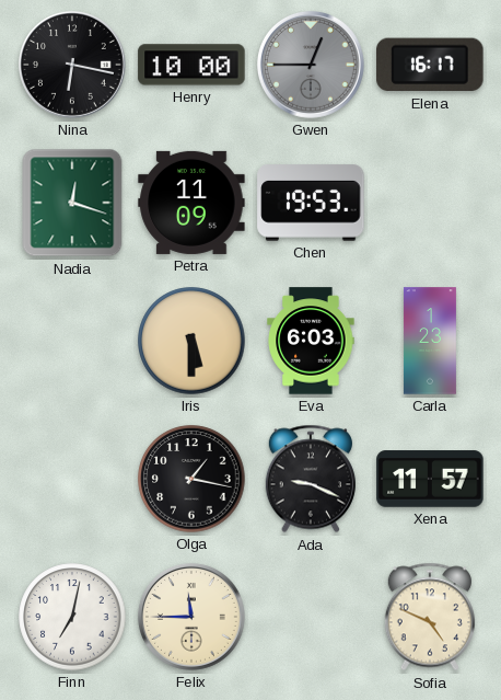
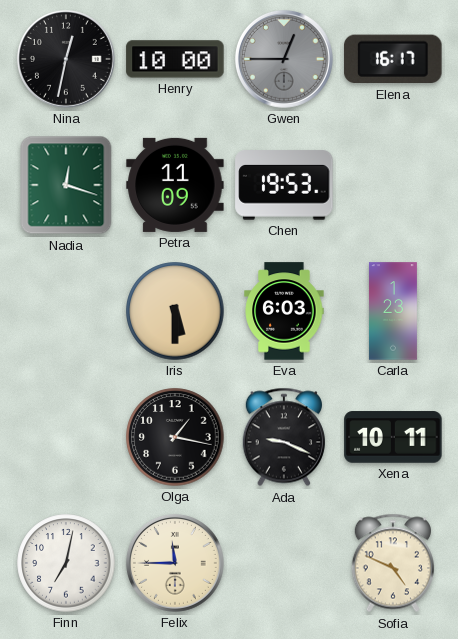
Nina: 6:17 -> 12:32
Xena: 11:57 -> 10:11
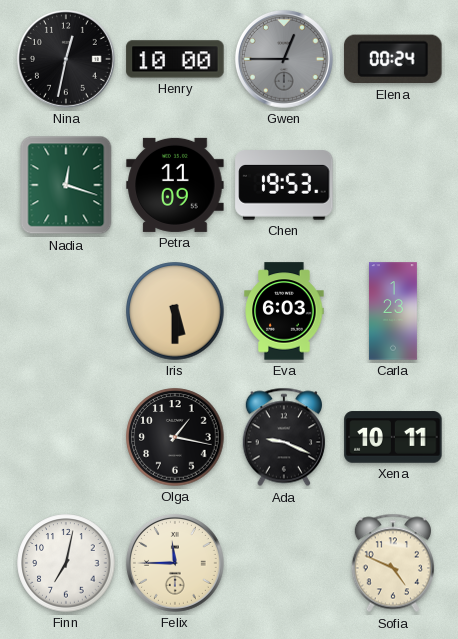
Elena: 16:17 -> 00:24
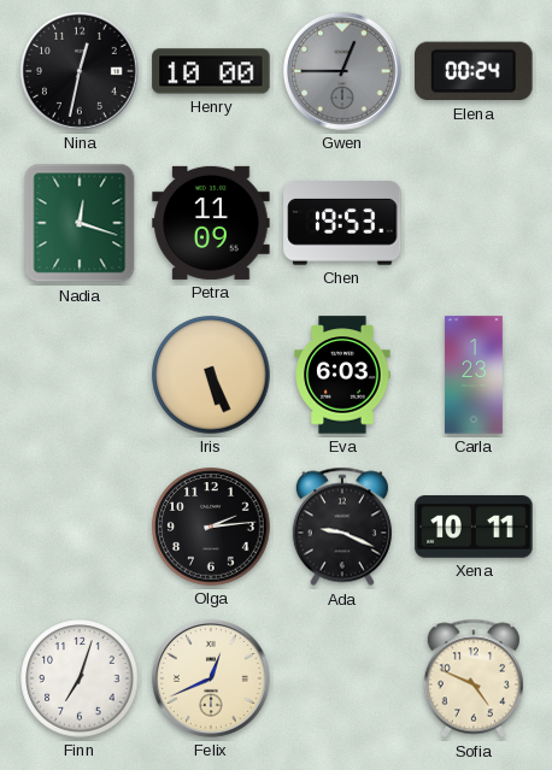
Iris: 5:30 -> 5:26
Olga: 1:17 -> 2:14
Finn: 7:02 -> 7:03
Felix: 11:45 -> 12:41
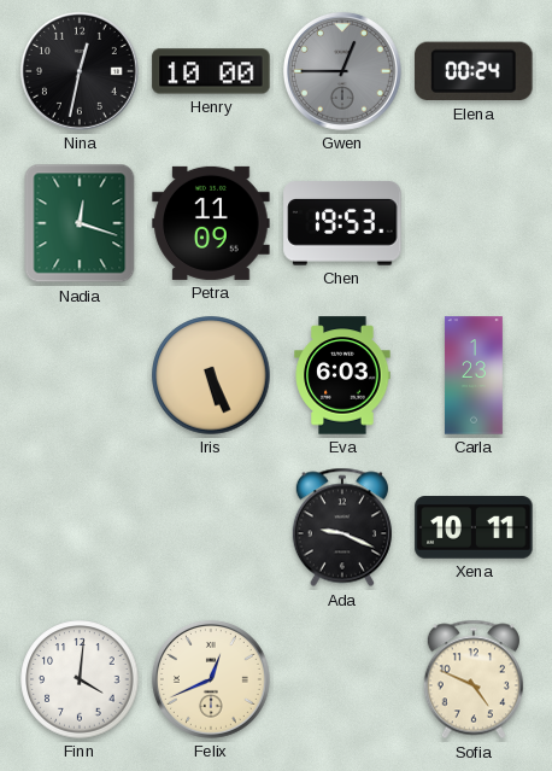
Olga: 2:14 -> none
Finn: 7:03 -> 4:01
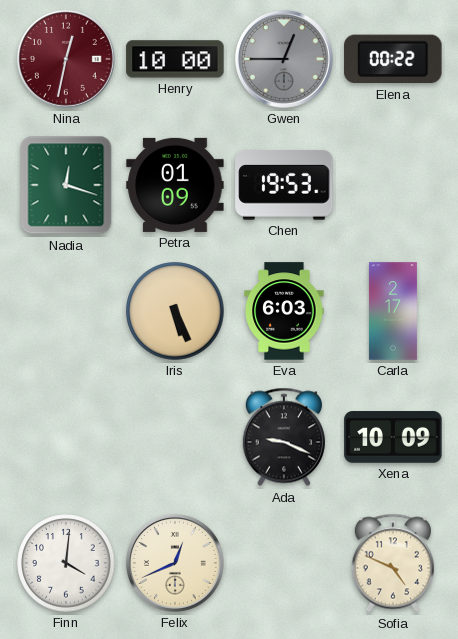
Nina dial: black -> burgundy
Elena: 00:24 -> 00:22
Petra: 11:09 -> 01:09
Carla: 1:23 -> 2:17
Xena: 10:11 -> 10:09
